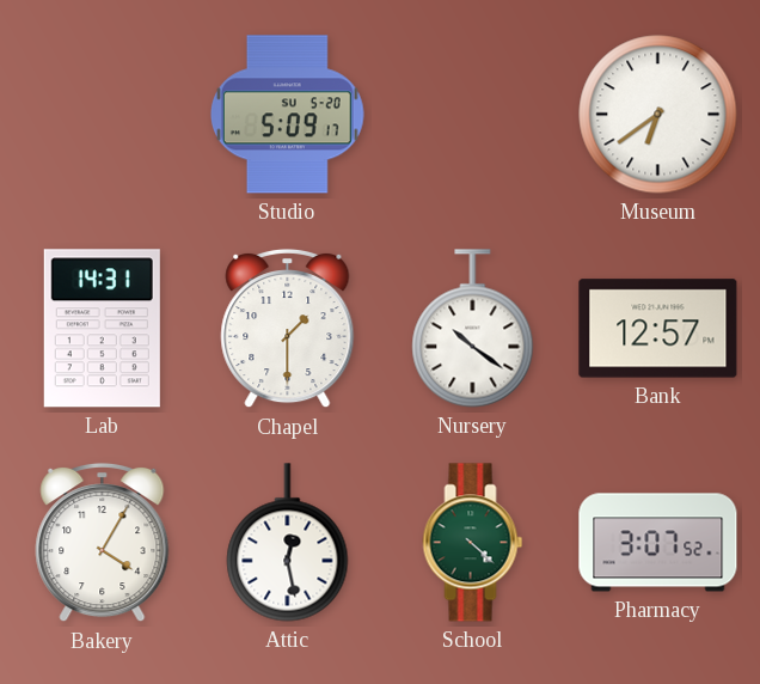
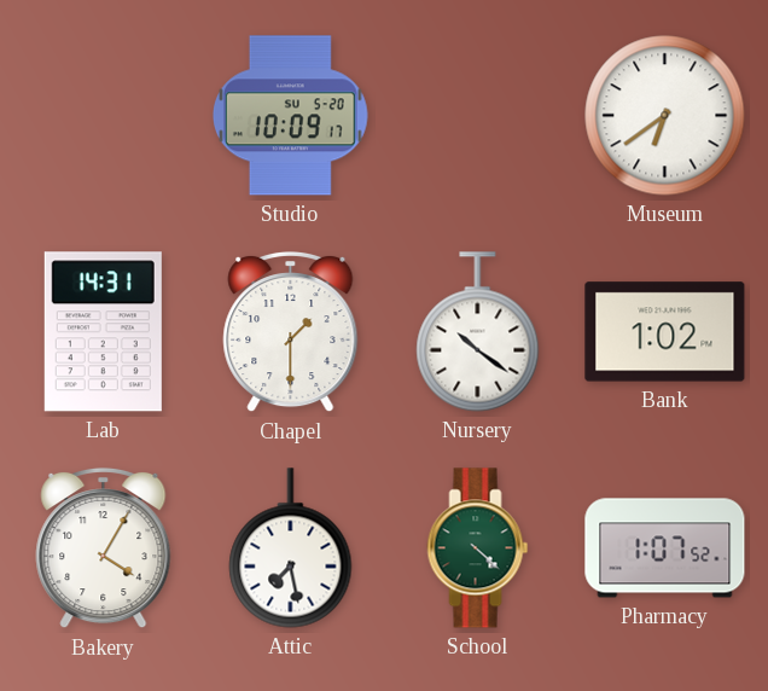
Studio: 5:09 -> 10:09
Bank: 12:57 -> 1:02
Attic: 12:28 -> 7:28
Pharmacy: 3:07 -> 1:07
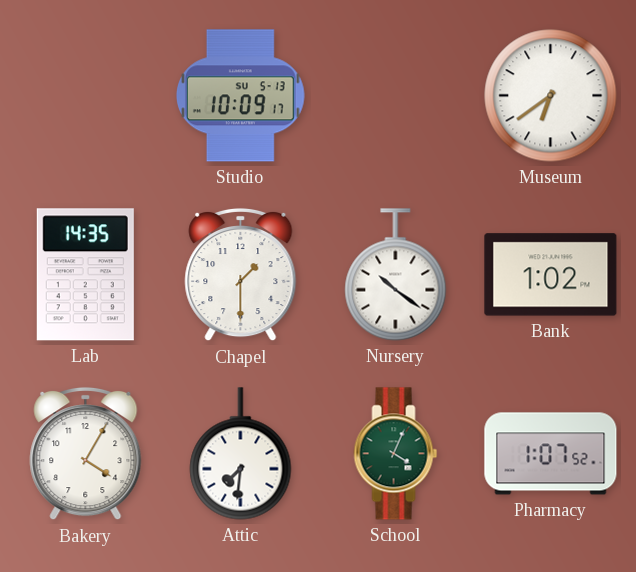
Studio date: SU 5-20 -> SU 5-13
Lab: 14:31 -> 14:35
Attic: 7:28 -> 7:31
School: 4:22 -> 4:04
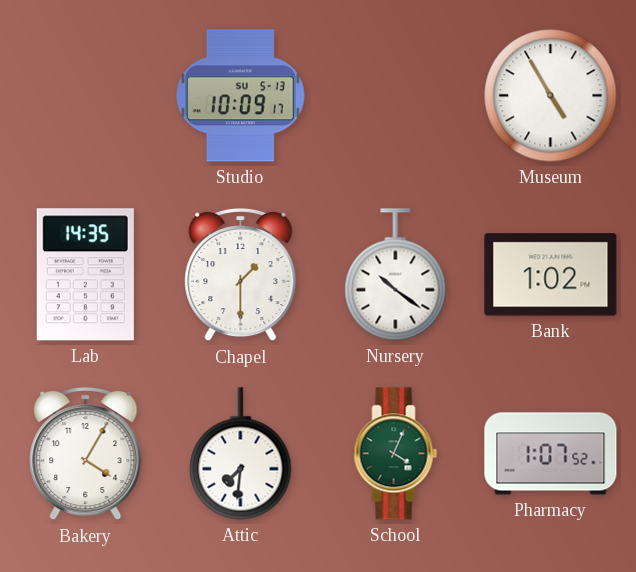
Museum: 6:39 -> 4:55
